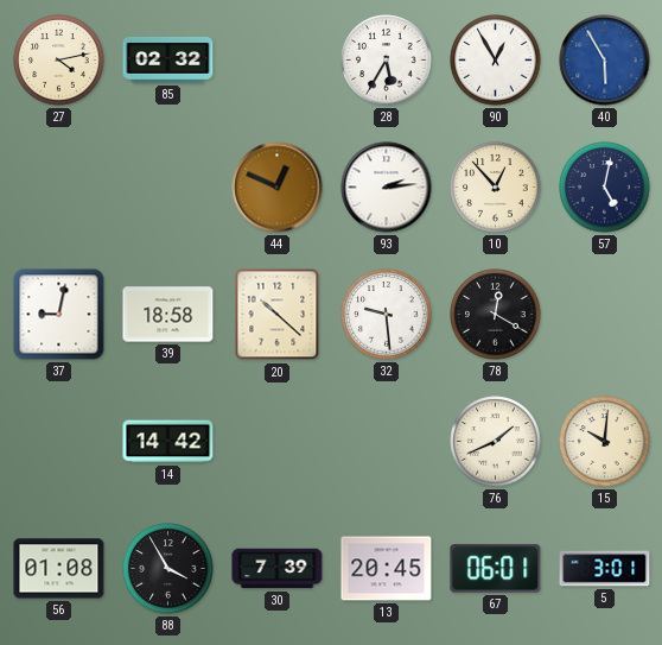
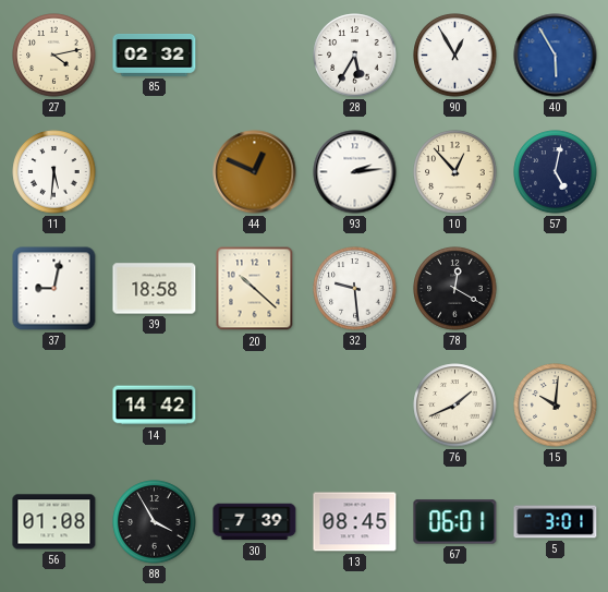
11: none -> 5:31
13: 20:45 -> 08:45
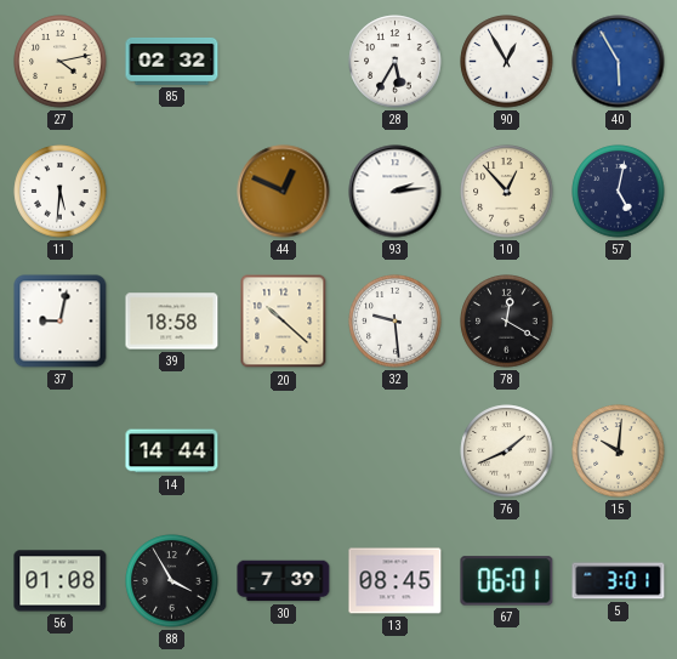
14: 14:42 -> 14:44
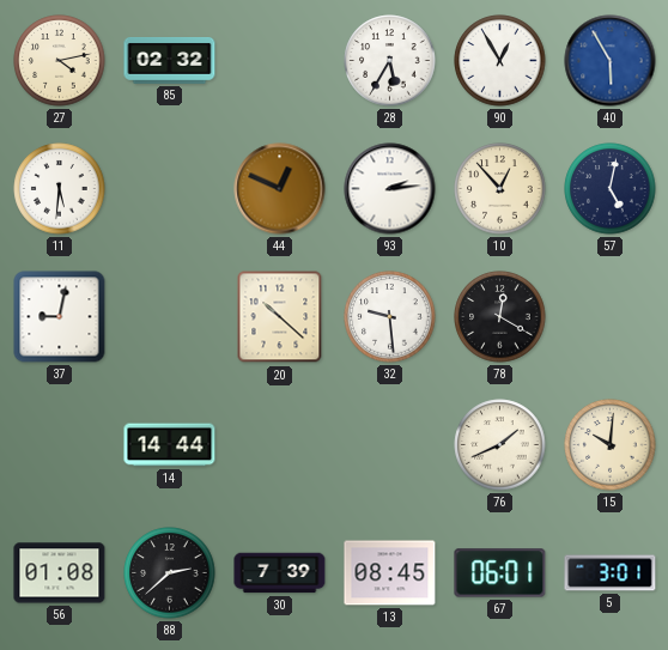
39: 18:58 -> none
88: 3:55 -> 2:38
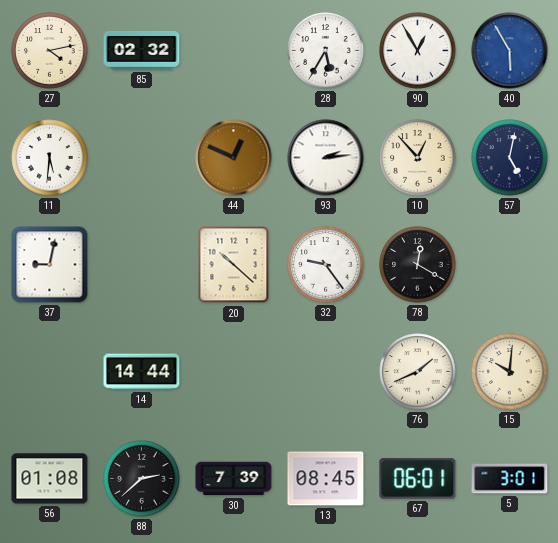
32: 9:29 -> 9:24
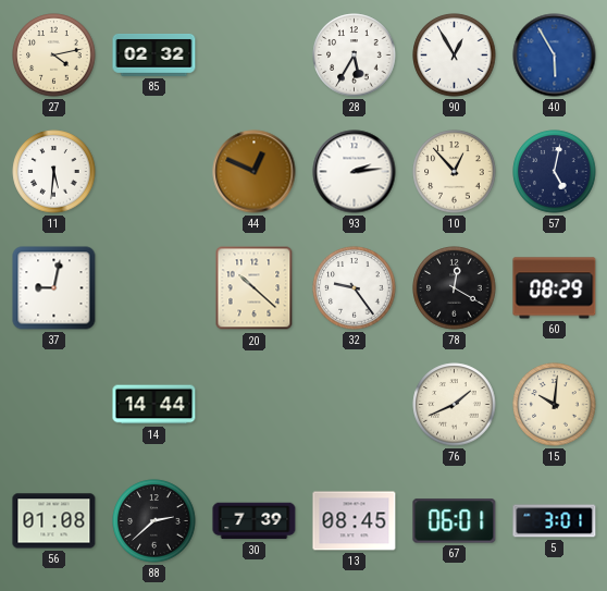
60: none -> 08:29
